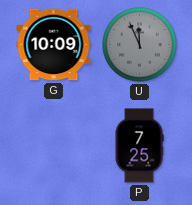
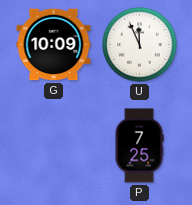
U dial: grey -> white
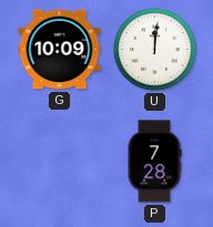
U: 11:56 -> 12:01
P: 7:25 -> 7:28
